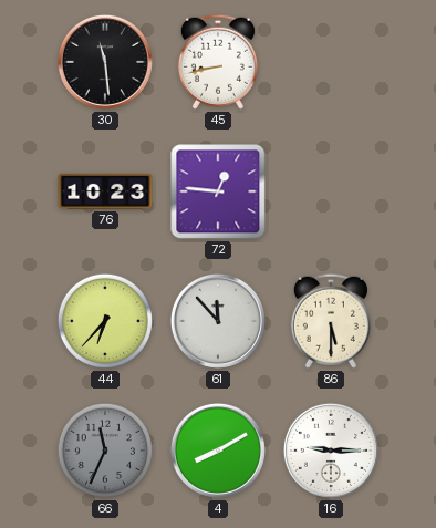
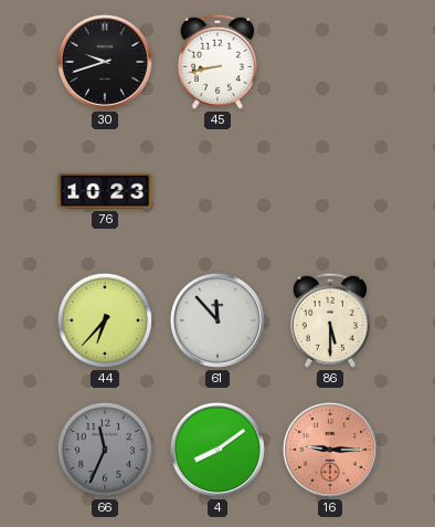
30: 11:29 -> 9:42
72: 12:46 -> none
4: 8:10 -> 8:09
16 dial: white -> salmon
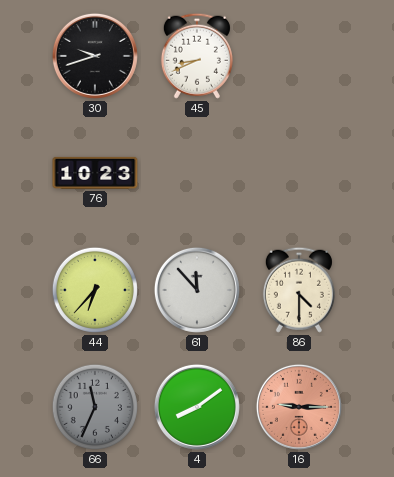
45: 8:43 -> 8:41
86: 5:30 -> 4:30
